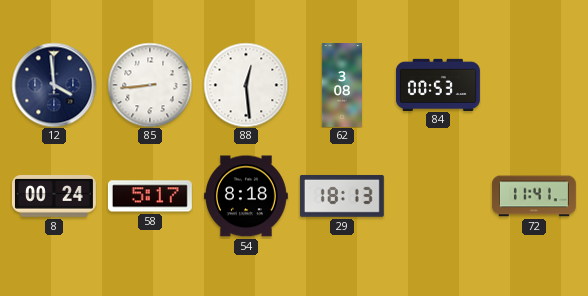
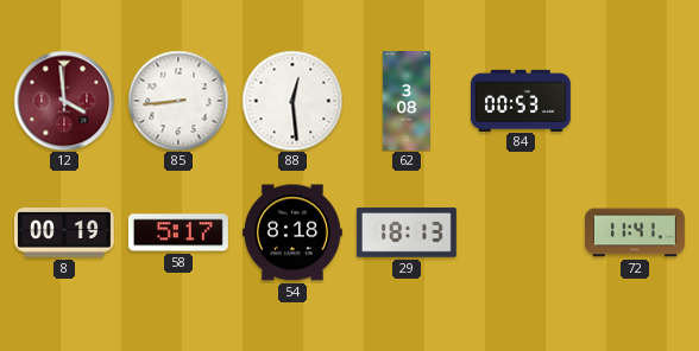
12 dial: navy -> burgundy
8: 00:24 -> 00:19
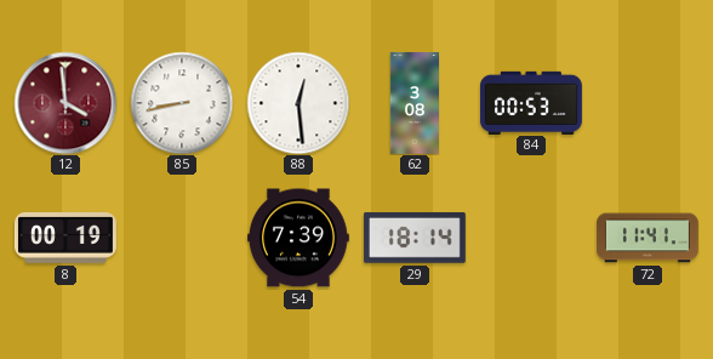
85: 8:44 -> 8:43
58: 5:17 -> none
54: 8:18 -> 7:39
29: 18:13 -> 18:14
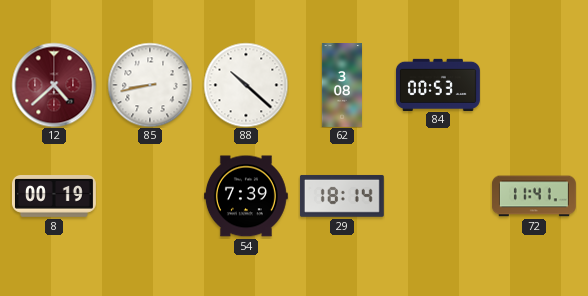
12: 3:59 -> 4:38
88: 12:29 -> 10:22
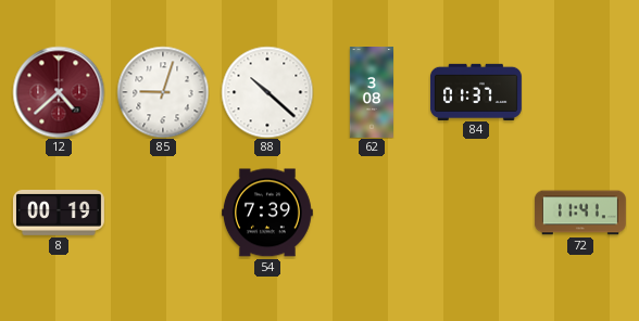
85: 8:43 -> 9:03
84: 00:53 -> 01:37
29: 18:14 -> none
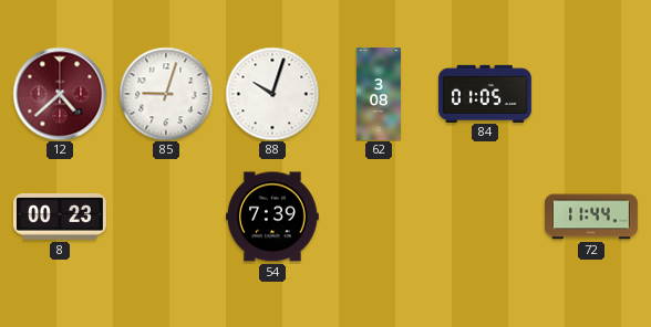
88: 10:22 -> 10:03
84: 01:37 -> 01:05
8: 00:19 -> 00:23
72: 11:41 -> 11:44
